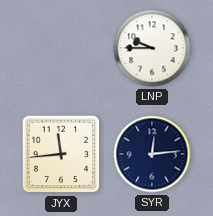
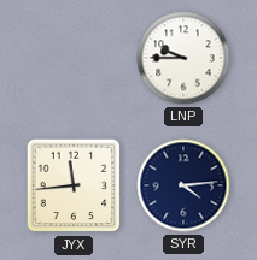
SYR: 12:14 -> 4:14
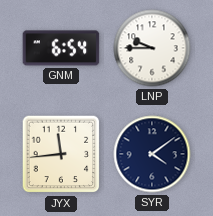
GNM: none -> 6:54
SYR: 4:14 -> 4:09
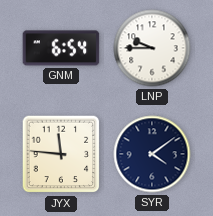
JYX: 11:44 -> 11:46
